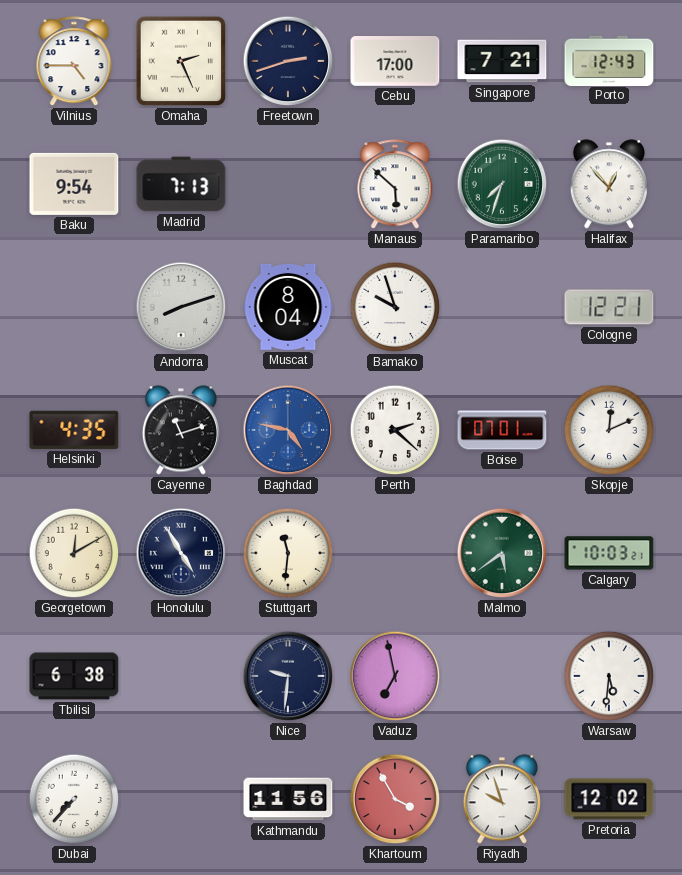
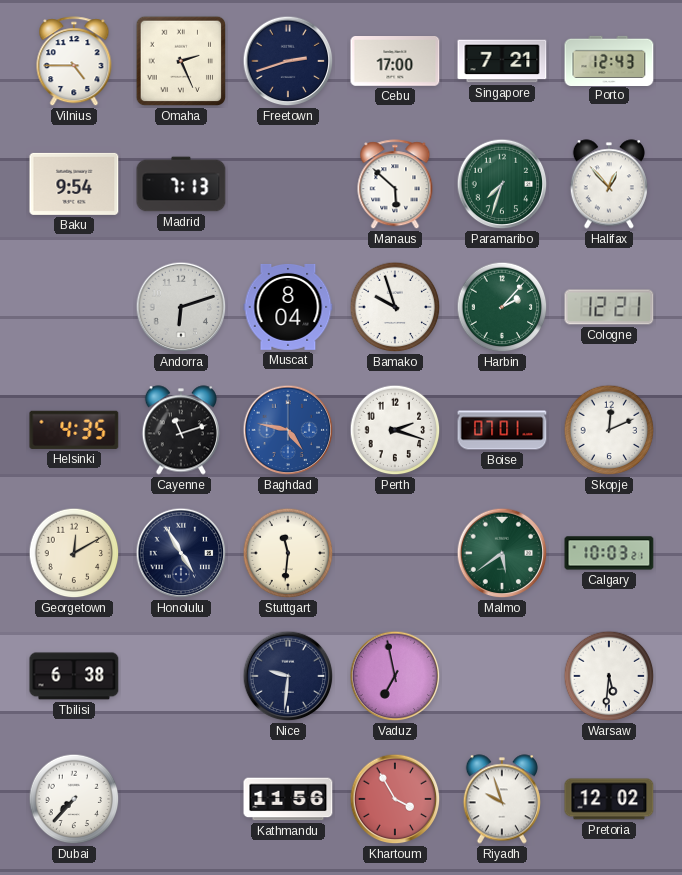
Andorra: 8:12 -> 6:12
Harbin: none -> 2:07
Perth: 2:22 -> 2:18
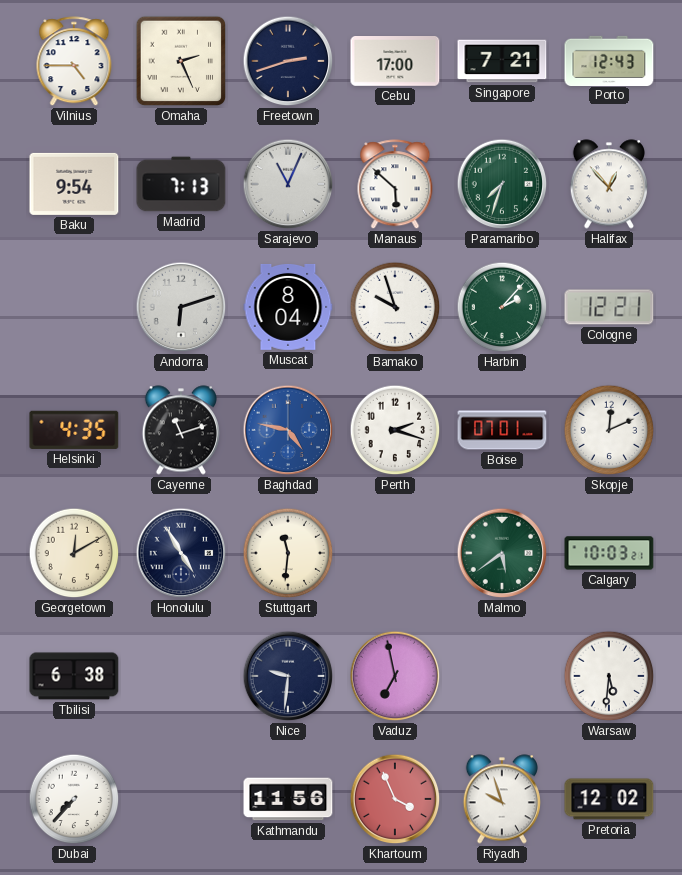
Sarajevo: none -> 11:04
Khartoum: 3:55 -> 3:56
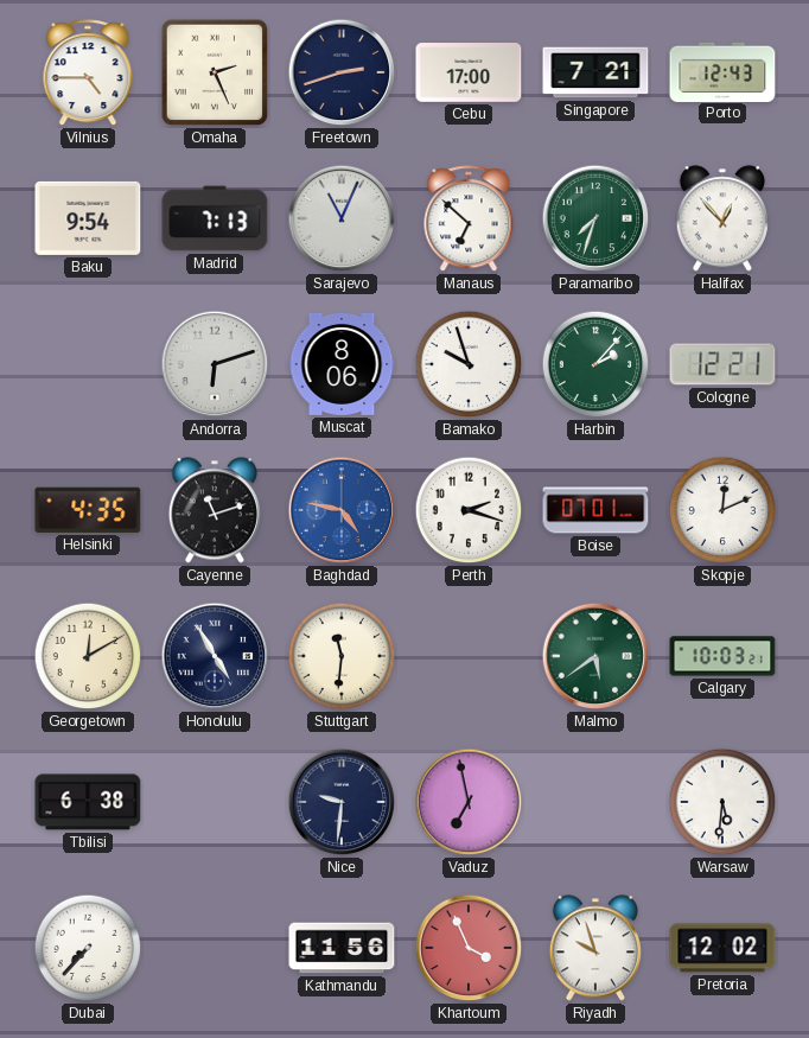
Manaus: 5:52 -> 6:52
Muscat: 8:04 -> 8:06
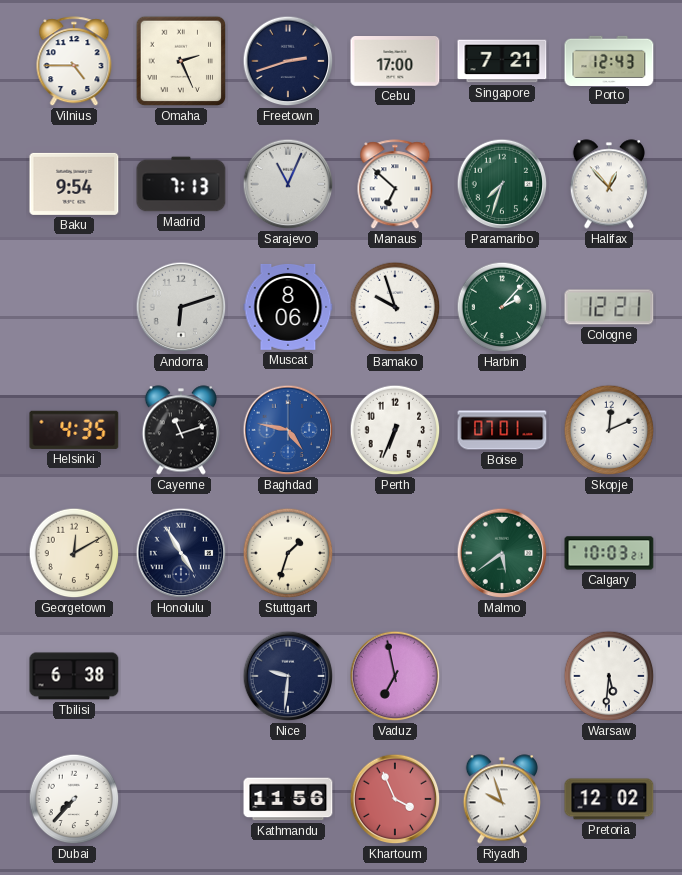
Perth: 2:18 -> 6:34
Stuttgart: 11:31 -> 1:33
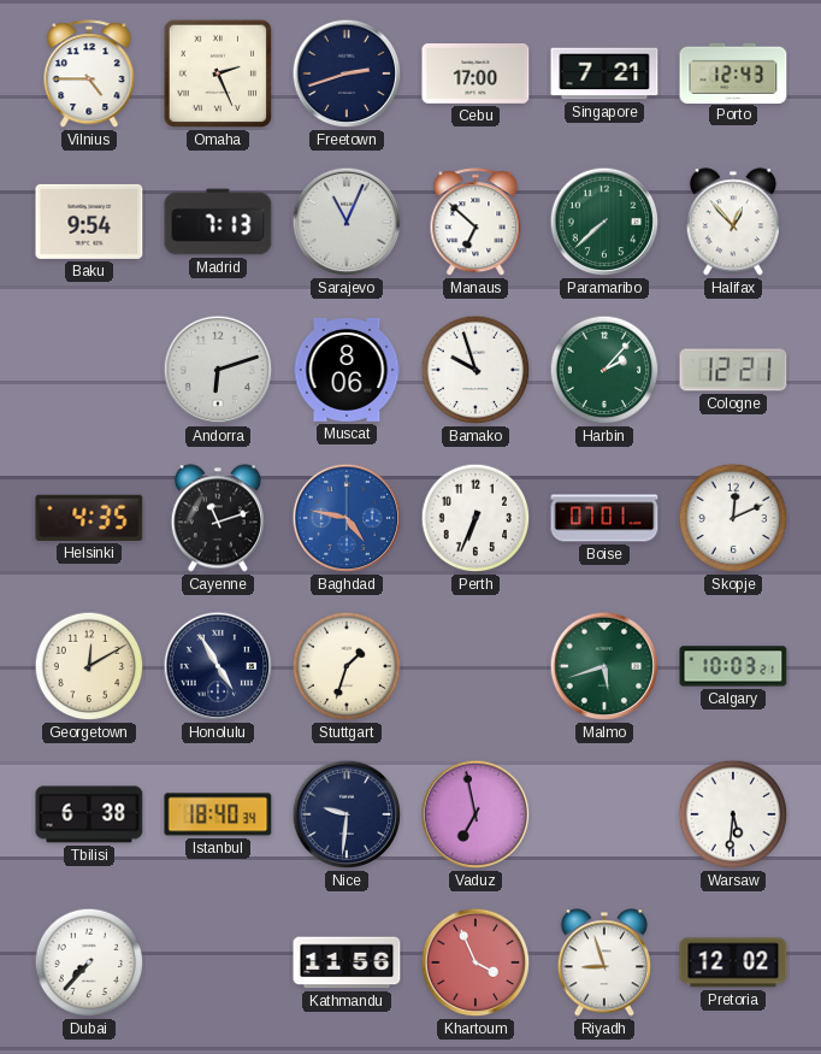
Paramaribo: 7:33 -> 7:38
Malmo: 5:39 -> 5:42
Istanbul: none -> 18:40
Riyadh: 9:57 -> 8:57
